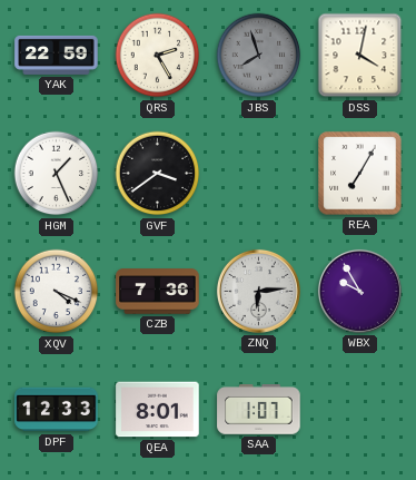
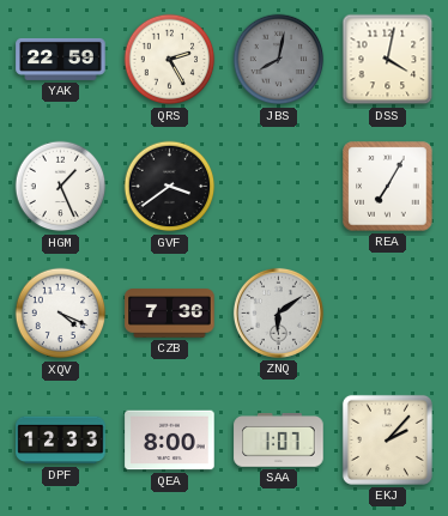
JBS: 7:57 -> 8:02
ZNQ: 6:14 -> 6:09
WBX: 9:55 -> none
QEA: 8:01 -> 8:00
EKJ: none -> 2:07
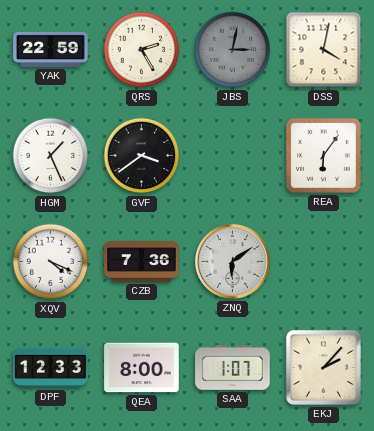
JBS: 8:02 -> 3:02
REA: 7:05 -> 6:06
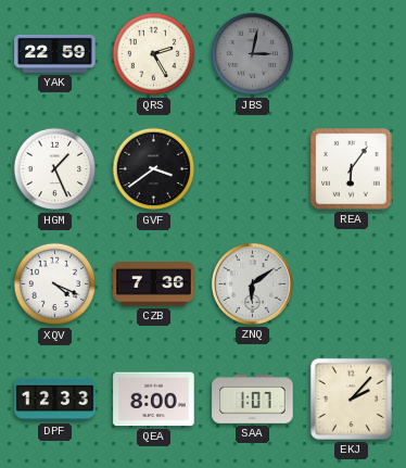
DSS: 4:02 -> none
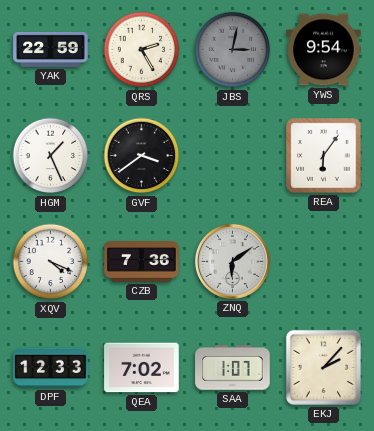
YWS: none -> 9:54
QEA: 8:00 -> 7:02
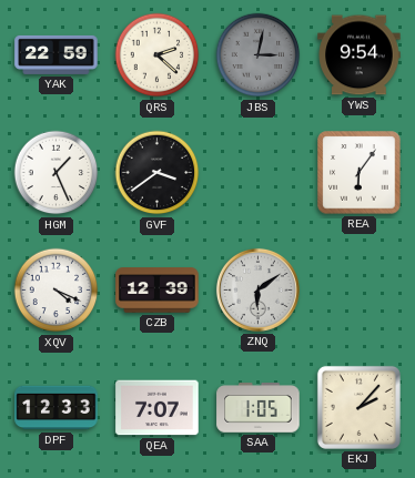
QRS: 2:25 -> 2:22
CZB: 7:36 -> 12:39
QEA: 7:02 -> 7:07
SAA: 1:07 -> 1:05
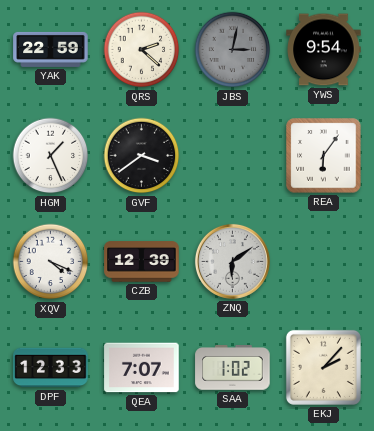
SAA: 1:05 -> 1:02
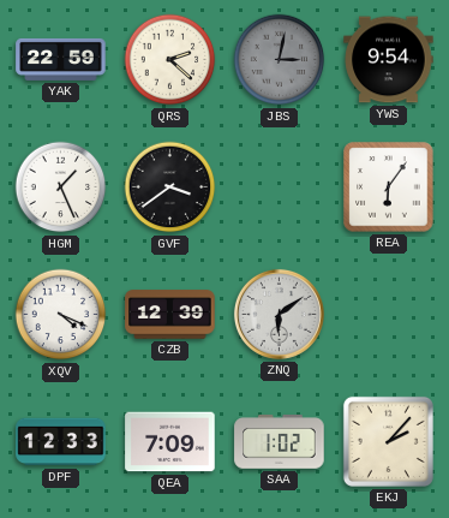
QEA: 7:07 -> 7:09
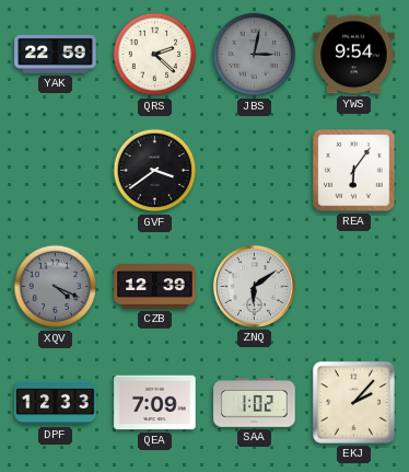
HGM: 1:26 -> none
XQV dial: white -> grey
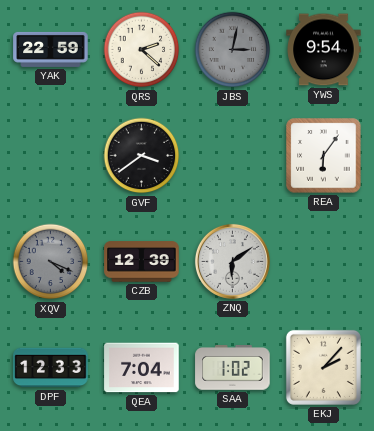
QEA: 7:09 -> 7:04
